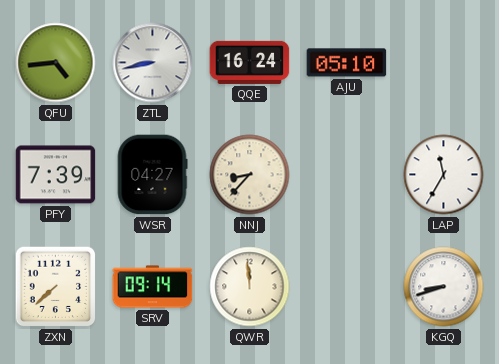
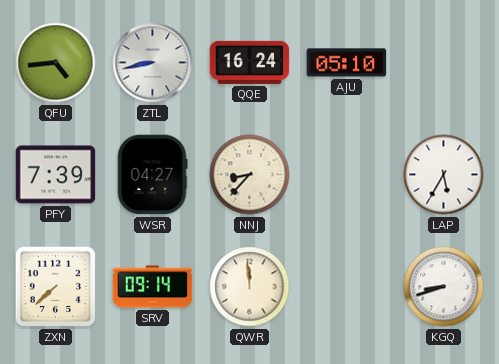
LAP: 11:35 -> 5:35
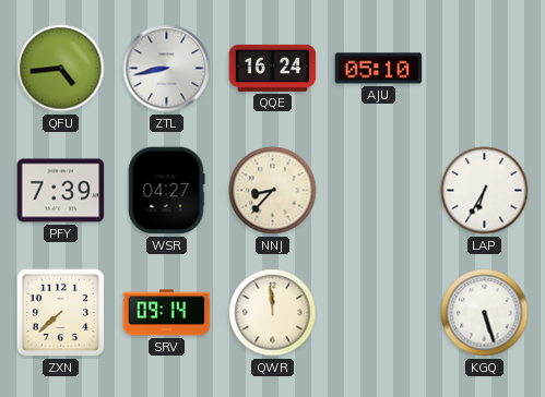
LAP: 5:35 -> 6:35
KGQ: 8:42 -> 5:27
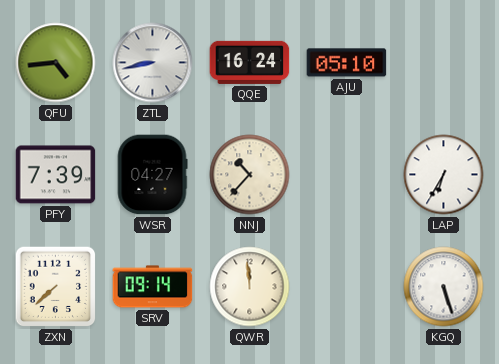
NNJ: 8:37 -> 10:37
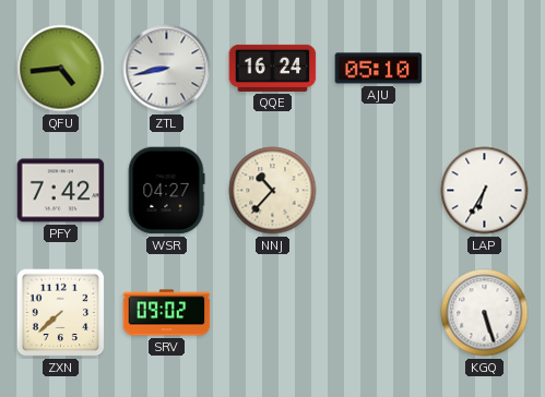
PFY: 7:39 -> 7:42
SRV: 09:14 -> 09:02
QWR: 11:59 -> none
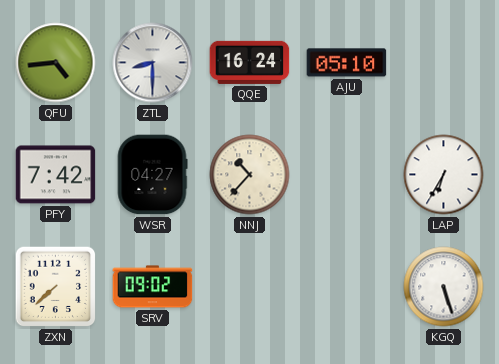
ZTL: 8:43 -> 8:30
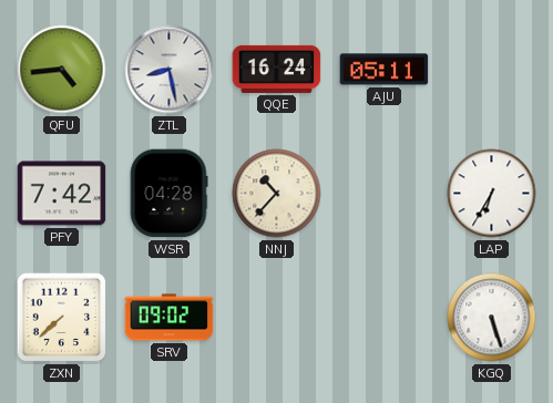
ZTL: 8:30 -> 8:28
AJU: 05:10 -> 05:11
WSR: 04:27 -> 04:28
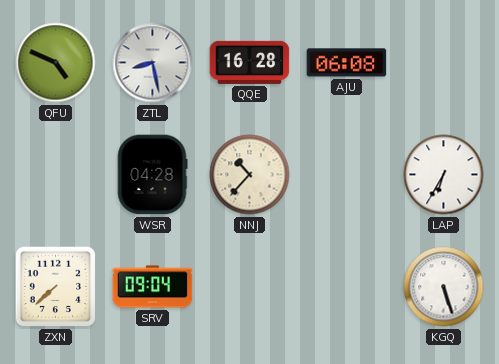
QFU: 4:44 -> 4:49
QQE: 16:24 -> 16:28
AJU: 05:11 -> 06:08
PFY: 7:42 -> none
SRV: 09:02 -> 09:04
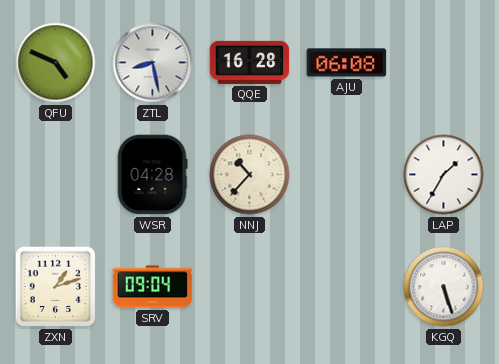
LAP: 6:35 -> 1:35
ZXN: 7:38 -> 1:12
